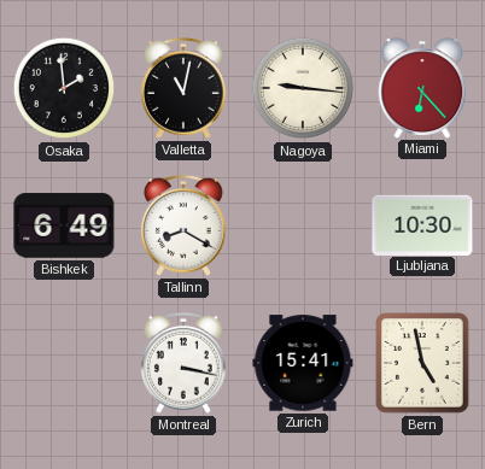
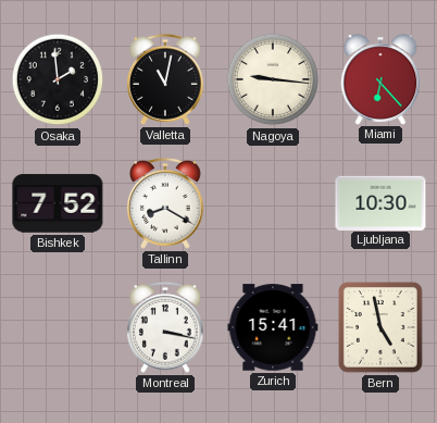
Bishkek: 6:49 -> 7:52
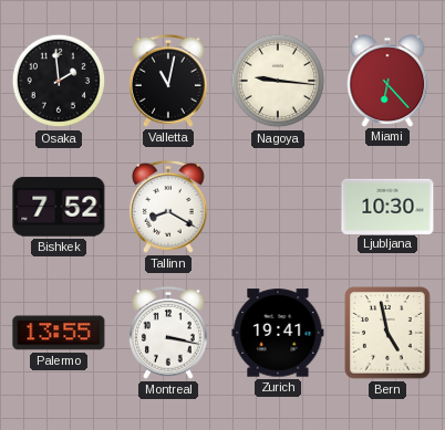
Palermo: none -> 13:55
Zurich: 15:41 -> 19:41
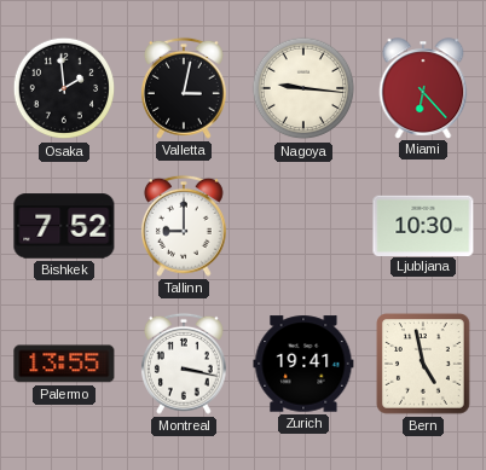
Valletta: 11:02 -> 3:02
Tallinn: 8:20 -> 9:00
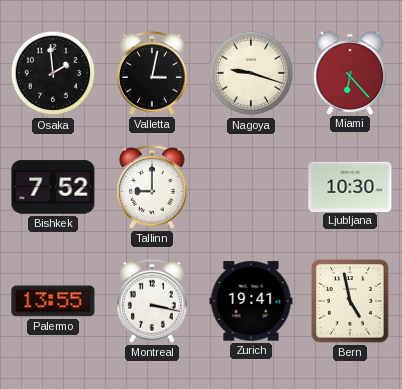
Nagoya: 9:16 -> 9:18
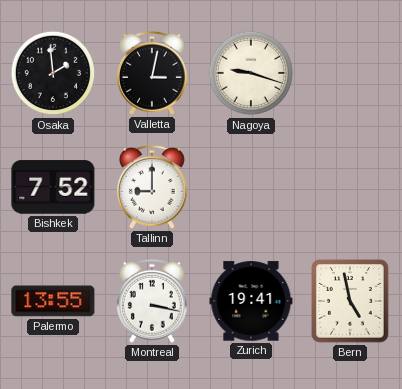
Miami: 6:23 -> none
Ljubljana: 10:30 -> none
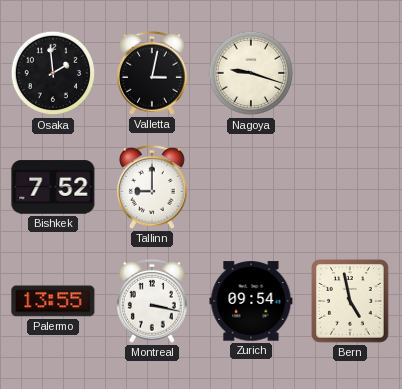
Zurich: 19:41 -> 09:54
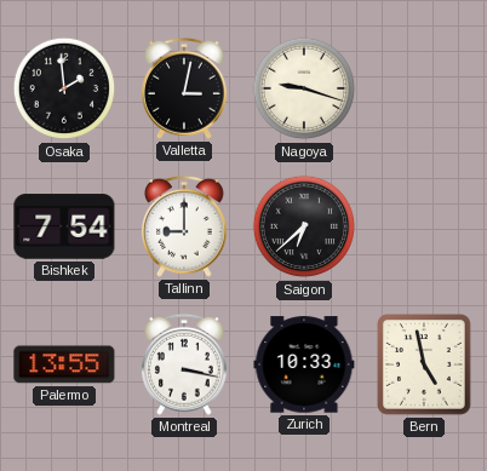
Bishkek: 7:52 -> 7:54
Saigon: none -> 6:38
Zurich: 09:54 -> 10:33
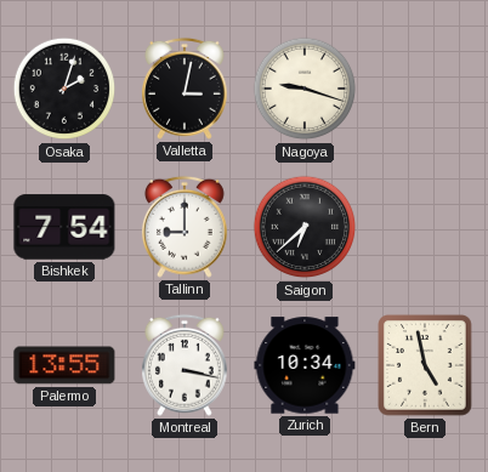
Osaka: 1:59 -> 2:03
Zurich: 10:33 -> 10:34
